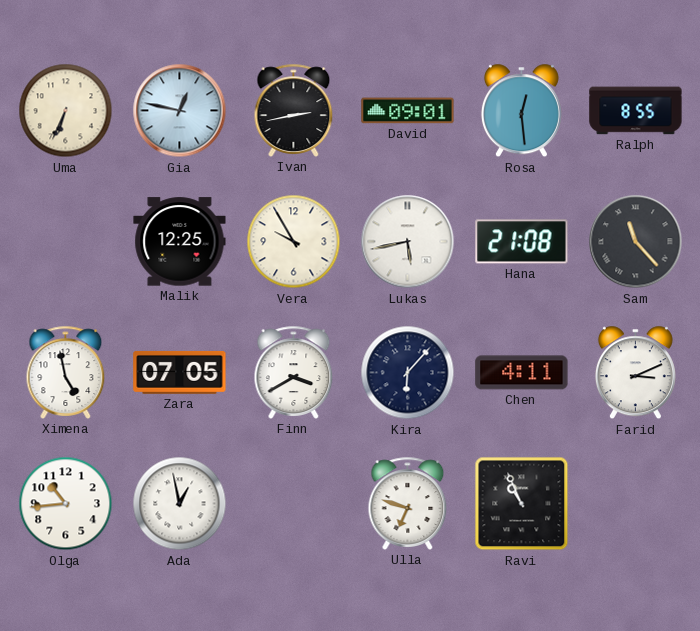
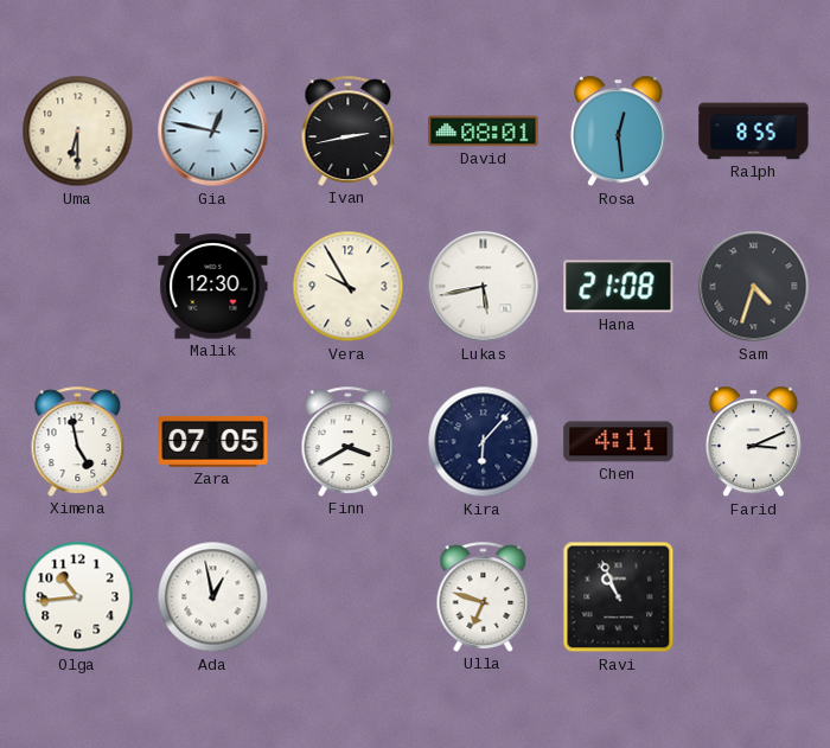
Uma: 6:34 -> 6:30
David: 09:01 -> 08:01
Malik: 12:25 -> 12:30
Sam: 11:23 -> 4:33
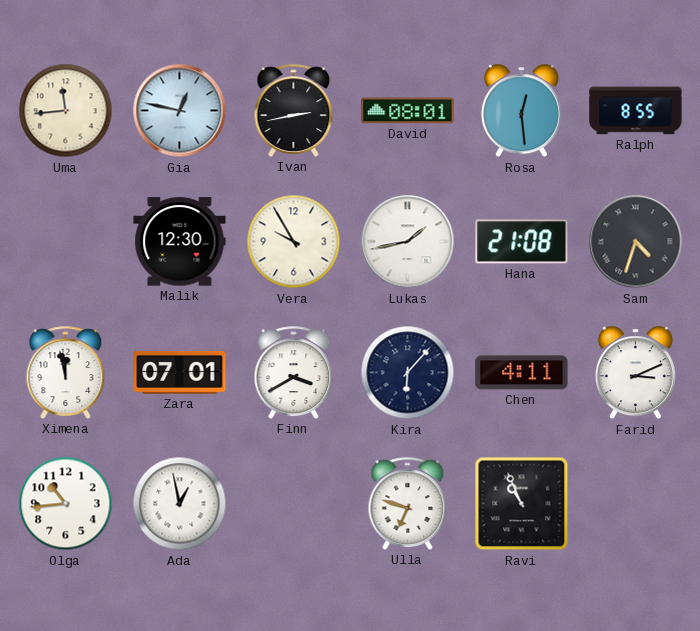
Uma: 6:30 -> 11:44
Lukas: 5:43 -> 1:43
Ximena: 4:58 -> 11:58
Zara: 07:05 -> 07:01
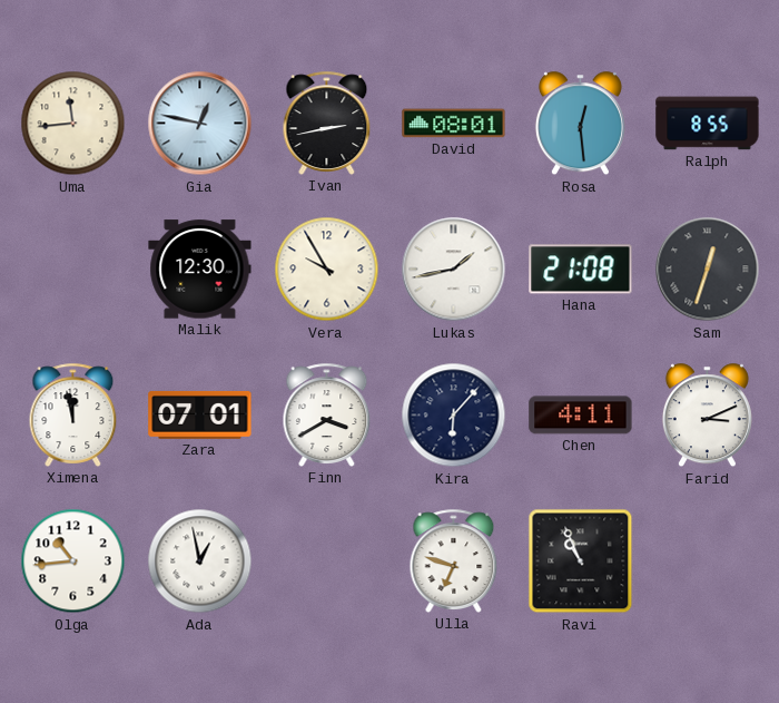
Sam: 4:33 -> 12:33
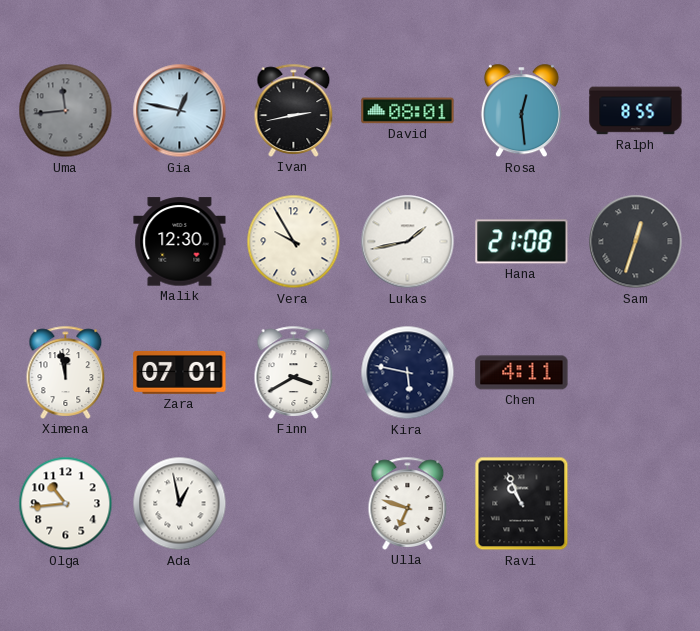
Uma dial: cream -> grey
Kira: 6:07 -> 5:47
Farid: 3:11 -> none
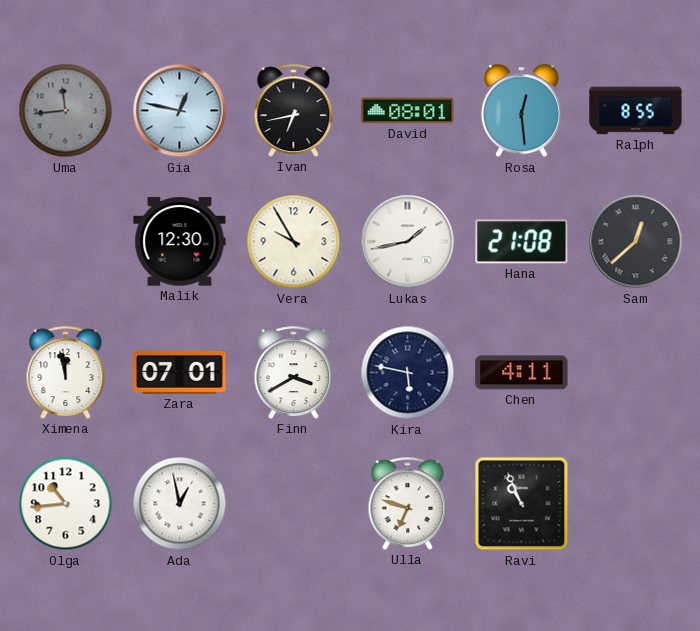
Ivan: 2:43 -> 6:43
Sam: 12:33 -> 12:38
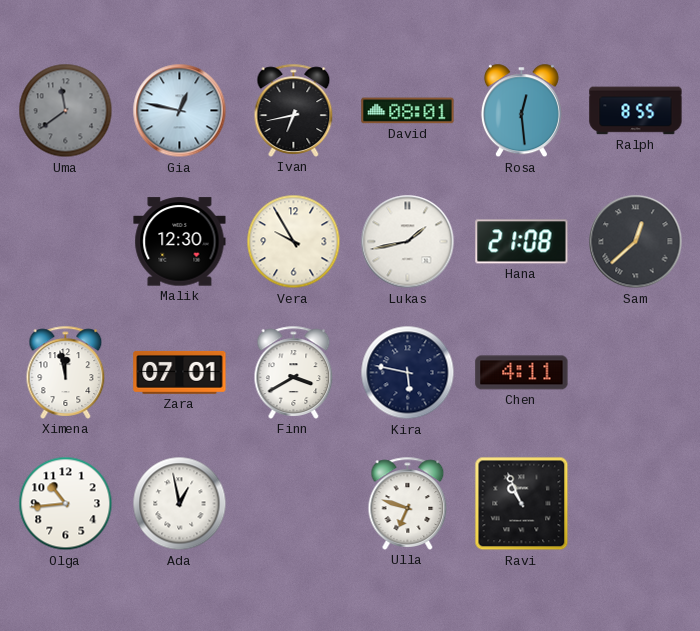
Uma: 11:44 -> 11:39
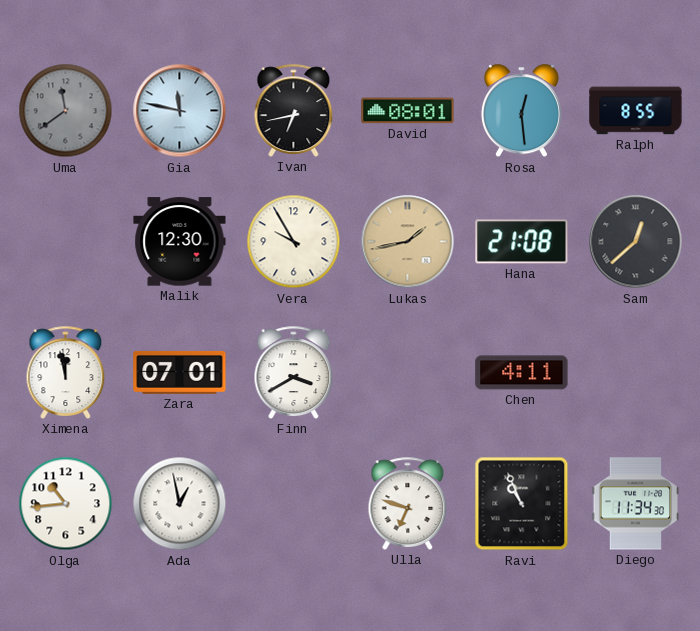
Gia: 12:47 -> 11:47
Lukas dial: white -> champagne
Kira: 5:47 -> none
Diego: none -> 11:34
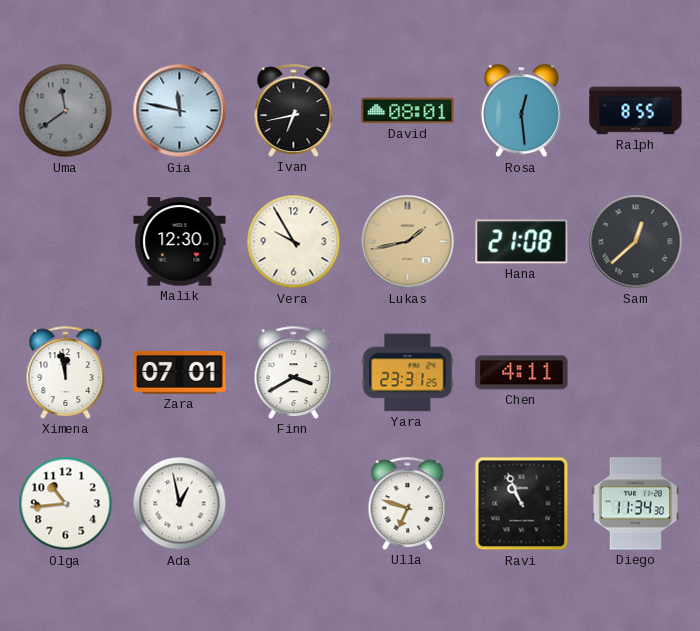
Yara: none -> 23:31
